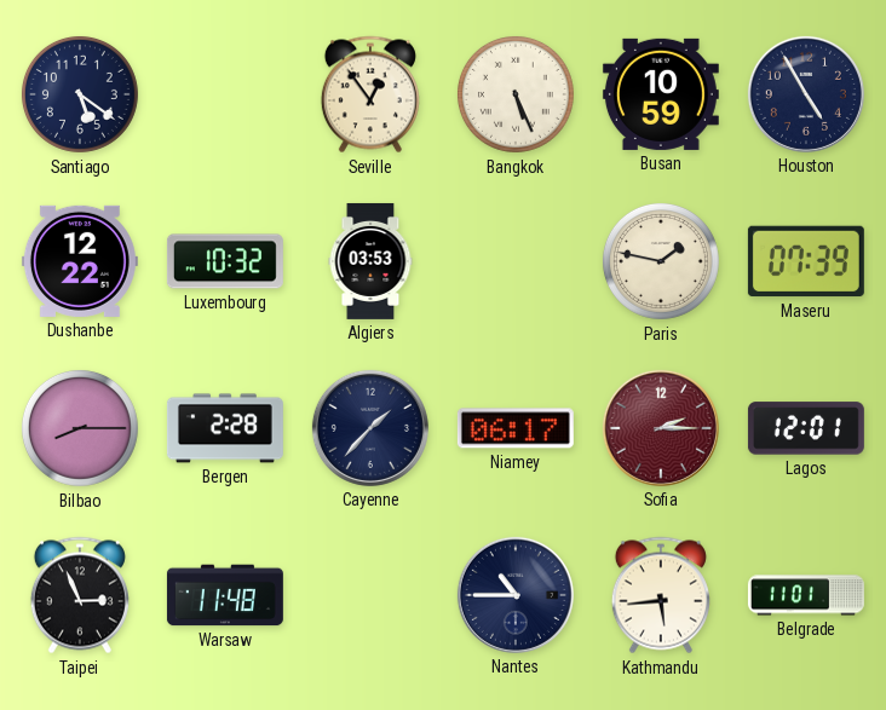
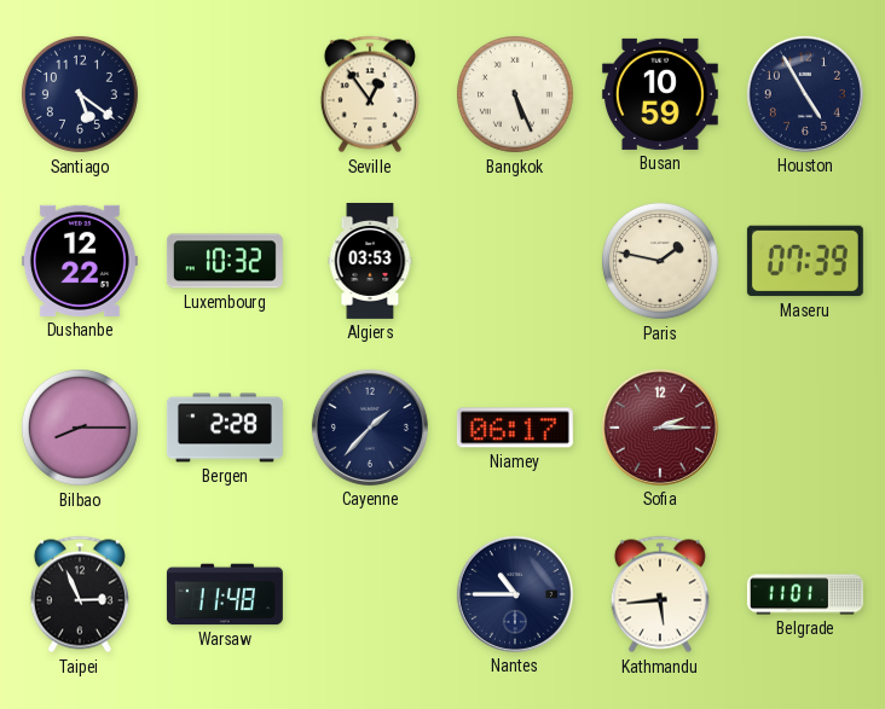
Lagos: 12:01 -> none
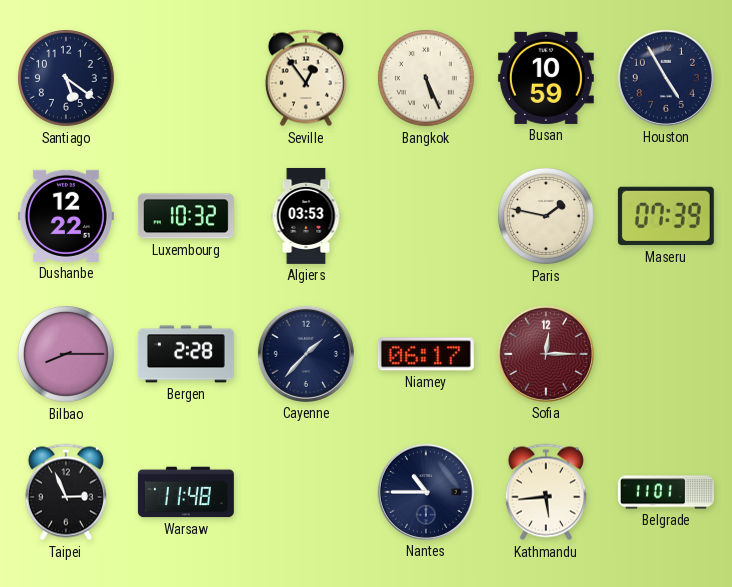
Sofia: 2:15 -> 12:15
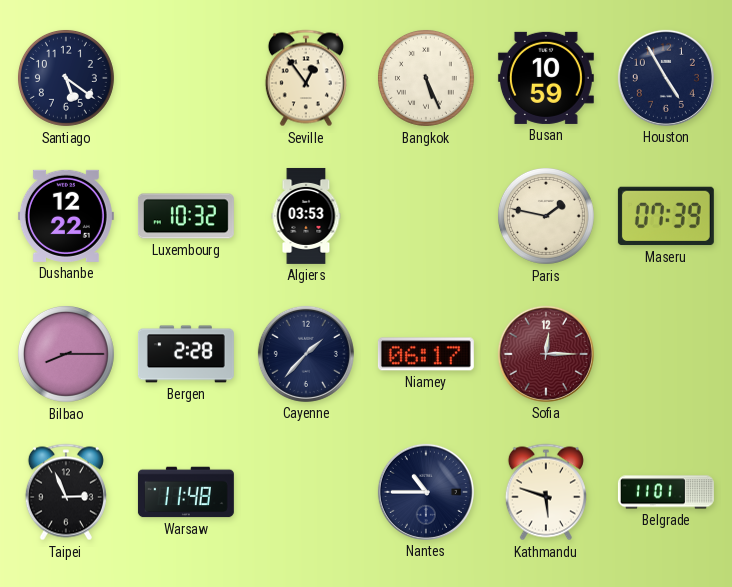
Kathmandu: 5:44 -> 5:48
